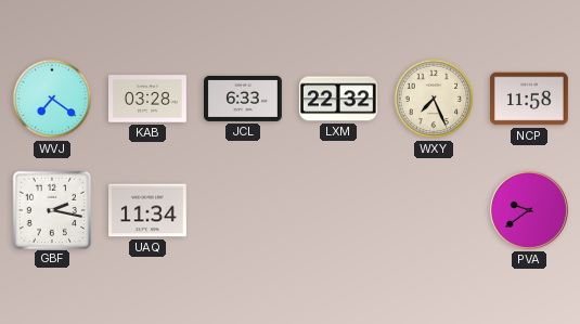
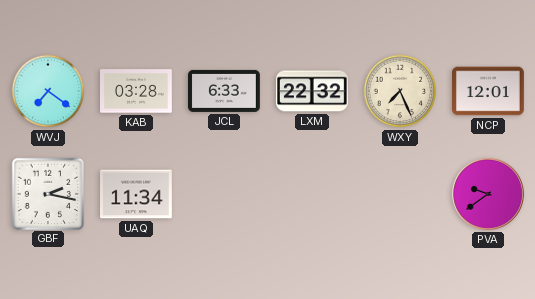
NCP: 11:58 -> 12:01
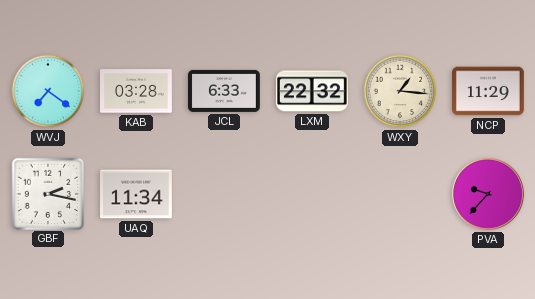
WXY: 7:26 -> 1:16
NCP: 12:01 -> 11:29
PVA: 9:39 -> 9:37
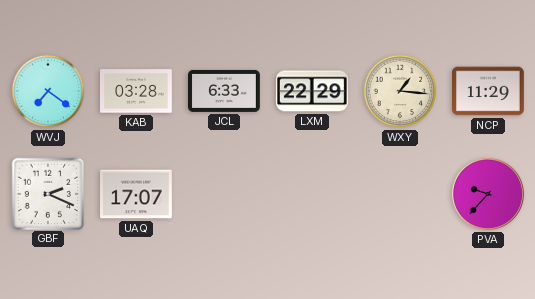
LXM: 22:32 -> 22:29
GBF: 2:17 -> 2:19
UAQ: 11:34 -> 17:07
